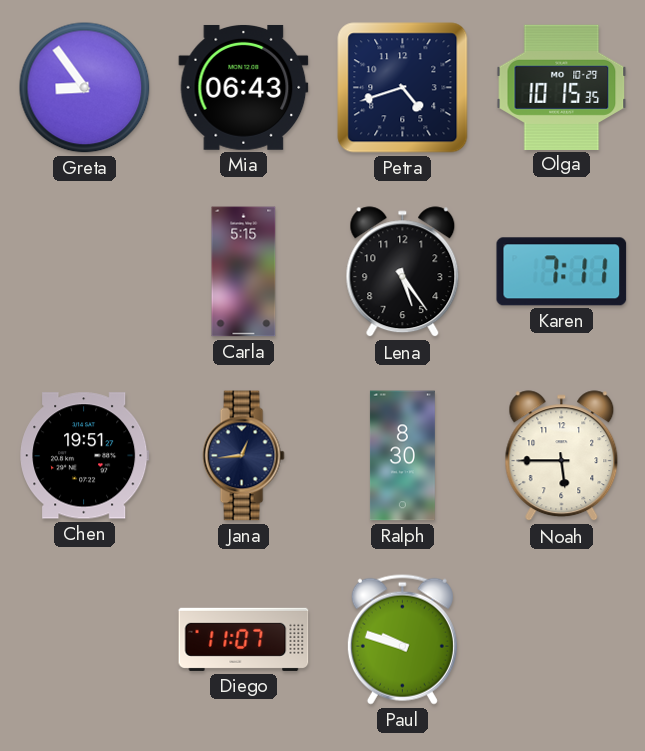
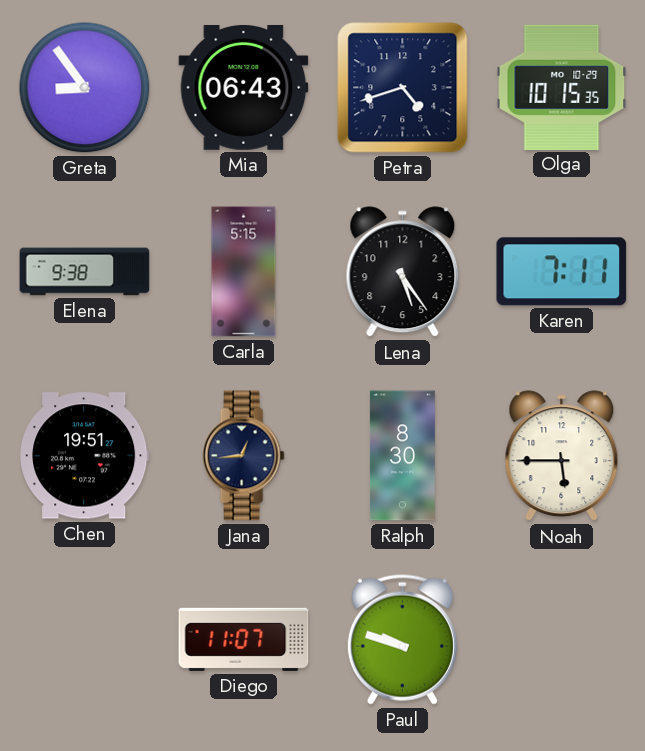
Elena: none -> 9:38
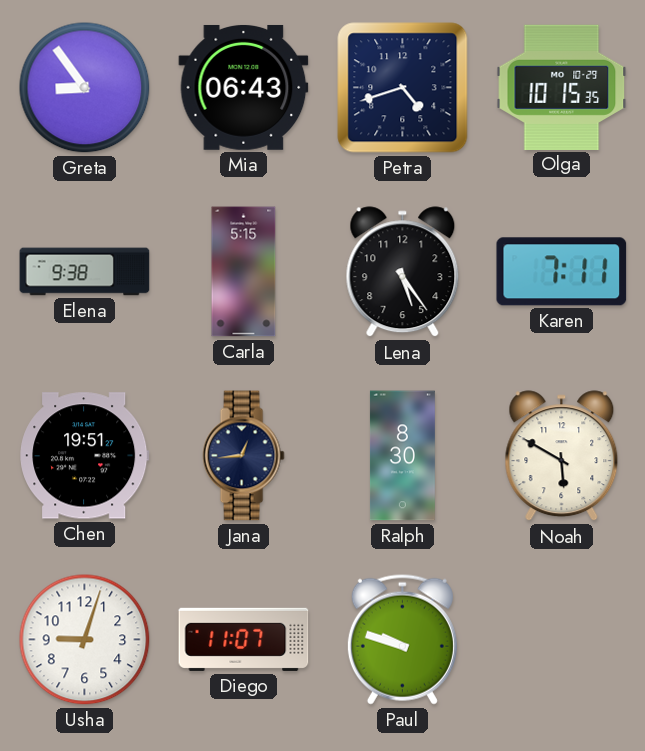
Noah: 5:45 -> 5:50
Usha: none -> 9:03
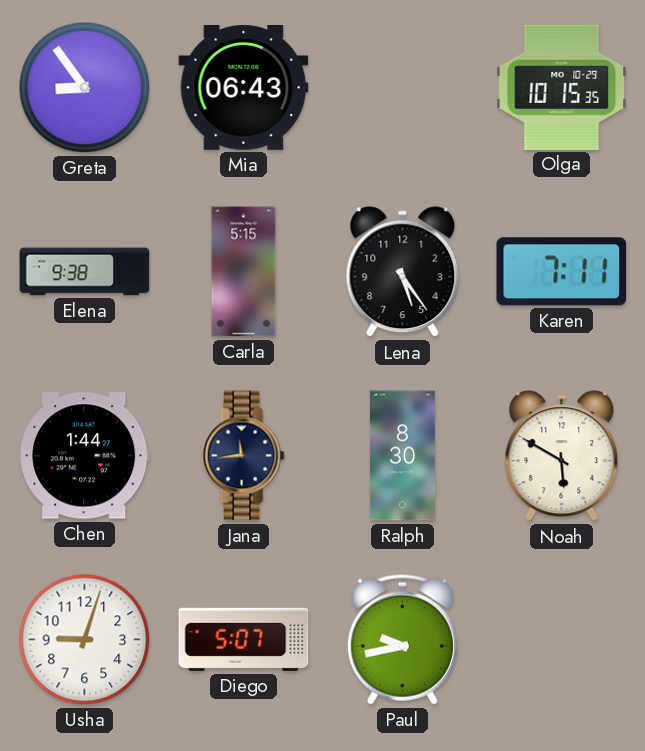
Petra: 4:42 -> none
Chen: 19:51 -> 1:44
Jana: 12:44 -> 11:44
Diego: 11:07 -> 5:07
Paul: 9:48 -> 9:43
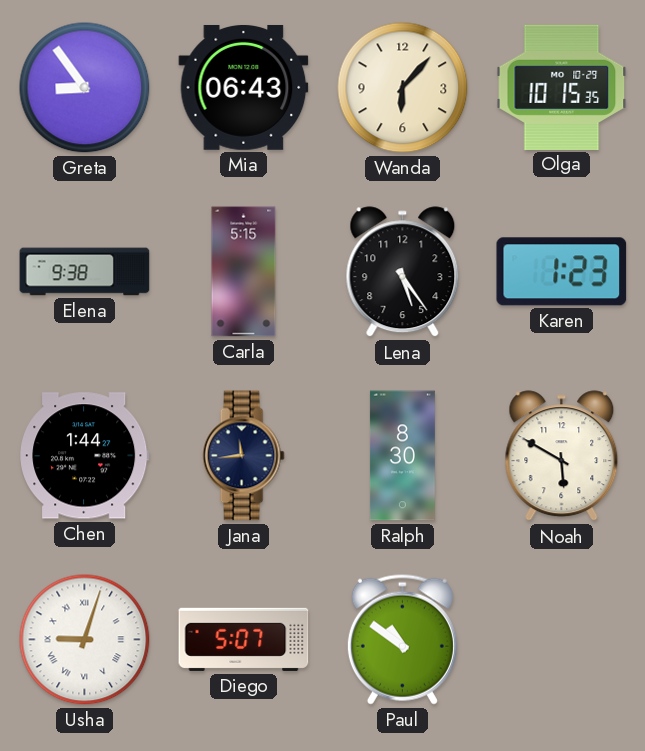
Wanda: none -> 6:07
Karen: 7:11 -> 1:23
Usha numerals: Arabic -> Roman
Paul: 9:43 -> 10:51
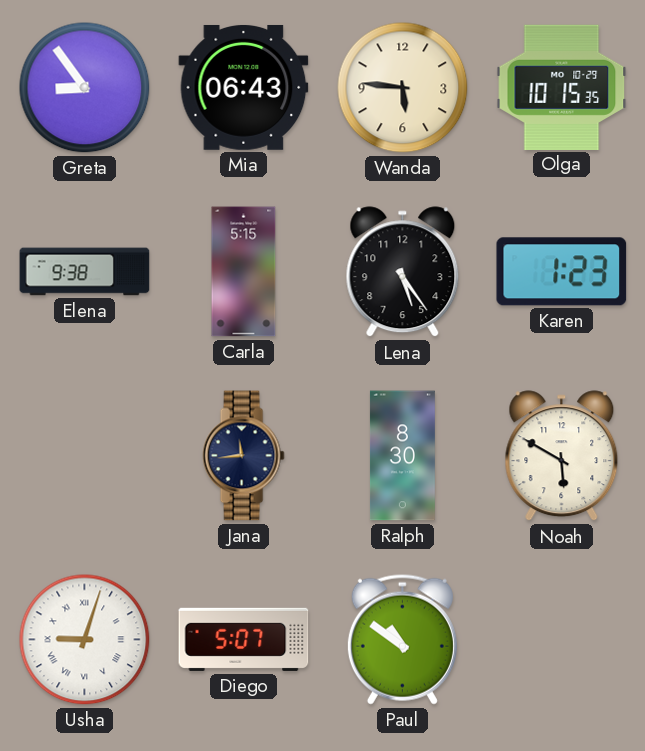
Wanda: 6:07 -> 5:46
Chen: 1:44 -> none
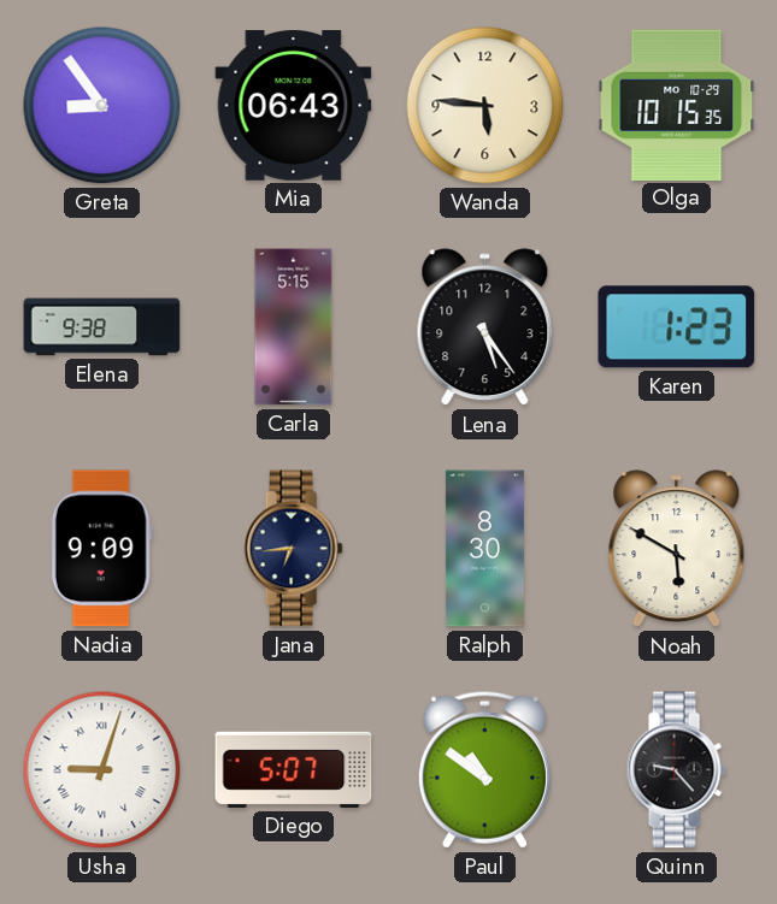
Nadia: none -> 9:09
Jana: 11:44 -> 6:44
Quinn: none -> 9:23
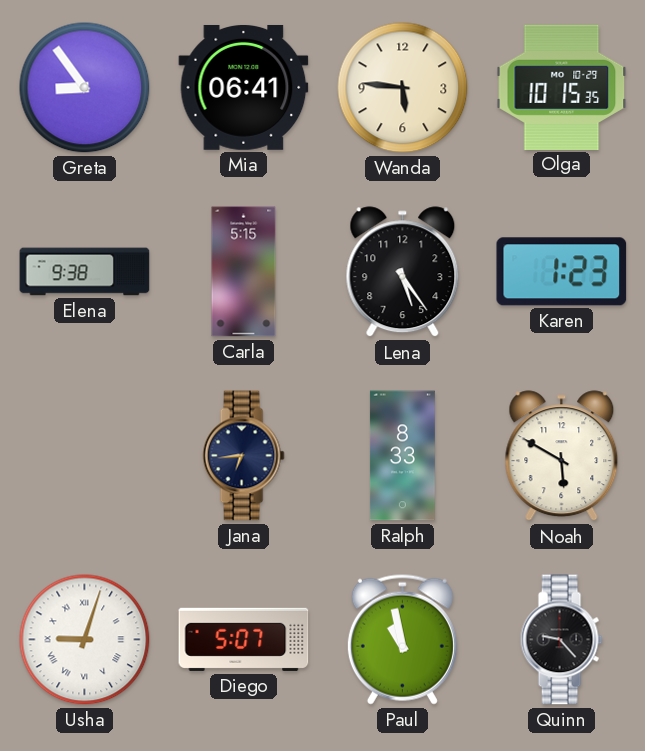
Mia: 06:43 -> 06:41
Nadia: 9:09 -> none
Ralph: 8:30 -> 8:33
Paul: 10:51 -> 10:58
